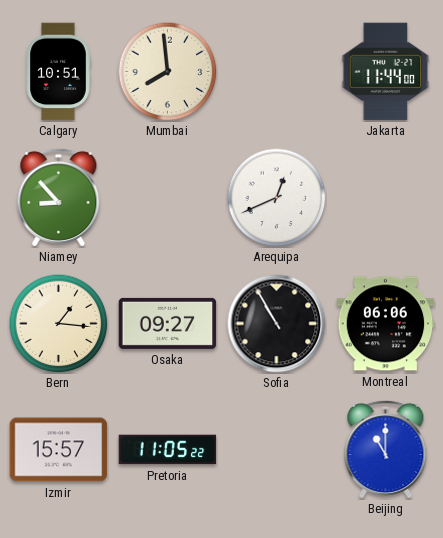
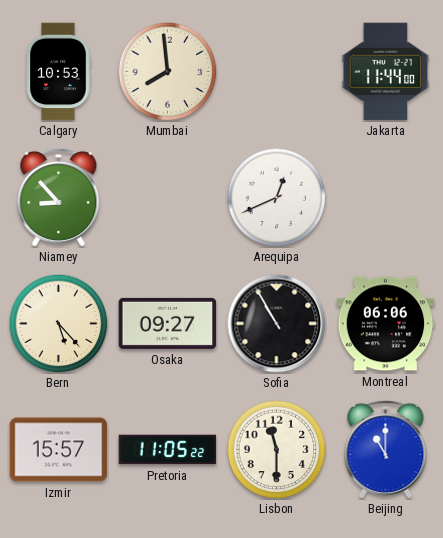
Calgary: 10:51 -> 10:53
Bern: 1:16 -> 5:23
Lisbon: none -> 11:30
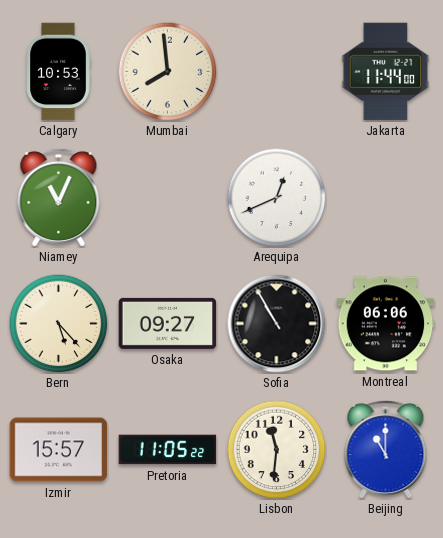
Niamey: 8:53 -> 11:04
Lisbon: 11:30 -> 11:31
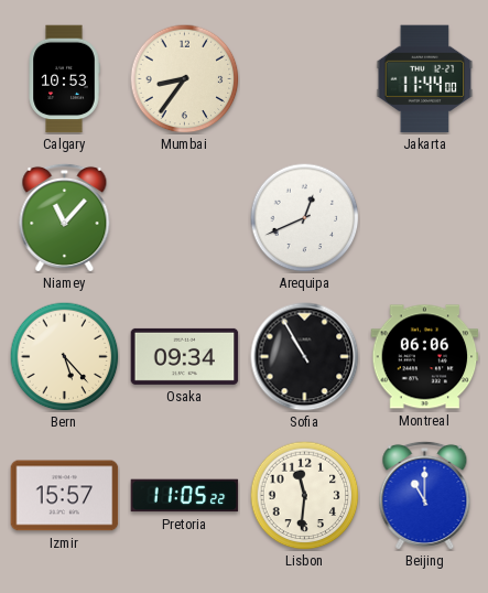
Mumbai: 7:59 -> 8:36
Niamey: 11:04 -> 11:07
Osaka: 09:27 -> 09:34
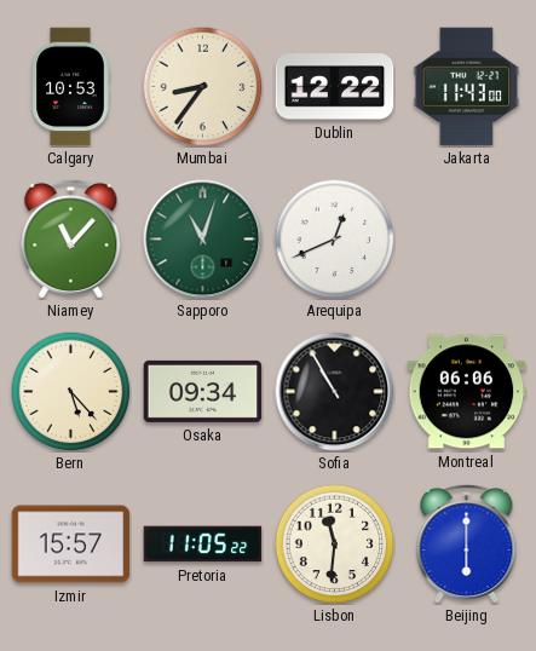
Dublin: none -> 12:22
Jakarta: 11:44 -> 11:43
Sapporo: none -> 11:03
Beijing: 11:00 -> 6:00
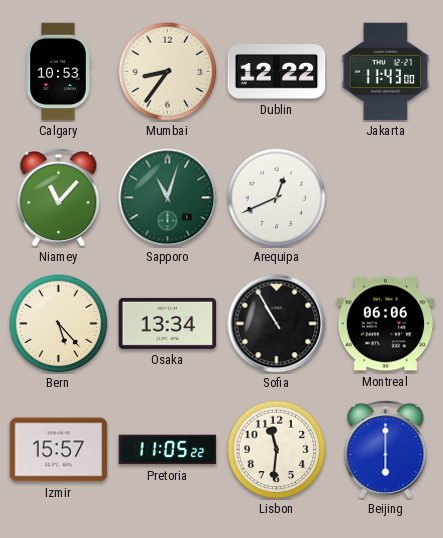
Osaka: 09:34 -> 13:34
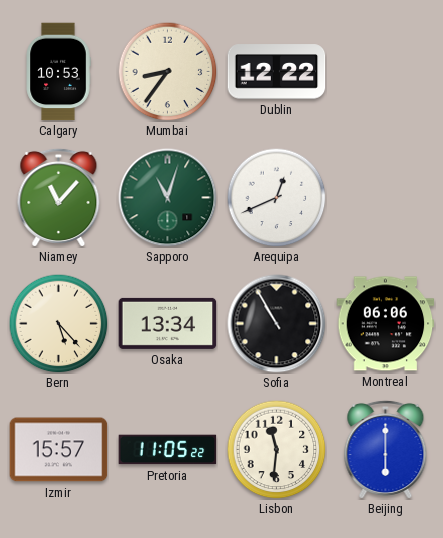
Jakarta: 11:43 -> none
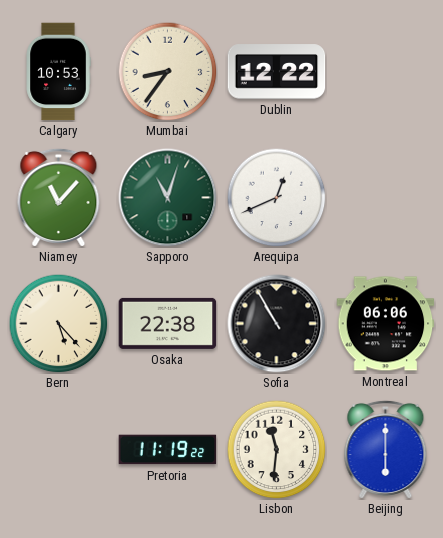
Osaka: 13:34 -> 22:38
Izmir: 15:57 -> none
Pretoria: 11:05 -> 11:19
